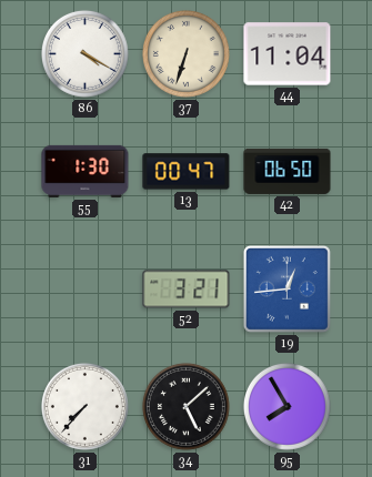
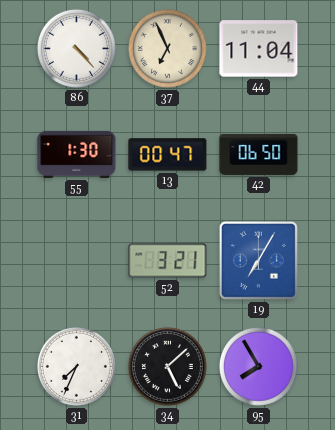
86: 4:20 -> 4:23
37: 6:33 -> 6:56
19: 12:44 -> 7:05
31: 7:37 -> 7:34
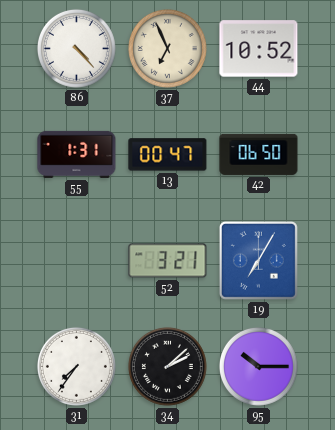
44: 11:04 -> 10:52
55: 1:30 -> 1:31
31: 7:34 -> 7:36
34: 5:08 -> 2:08
95: 7:55 -> 10:15
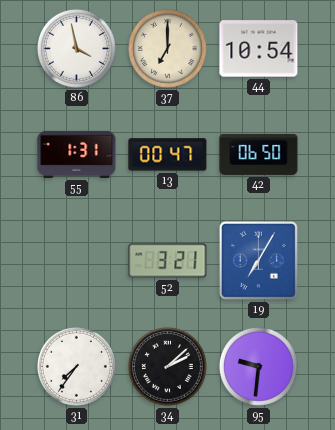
86: 4:23 -> 3:58
37: 6:56 -> 7:00
44: 10:52 -> 10:54
95: 10:15 -> 9:31
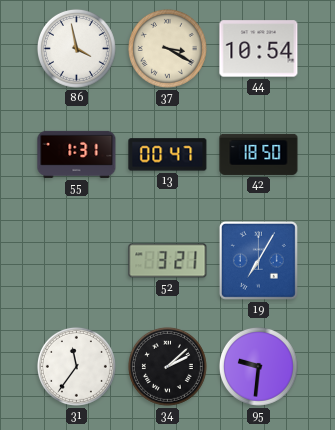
37: 7:00 -> 3:20
42: 06:50 -> 18:50
31: 7:36 -> 11:36
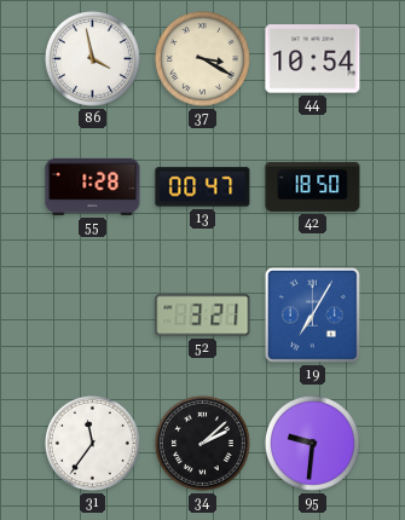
55: 1:31 -> 1:28
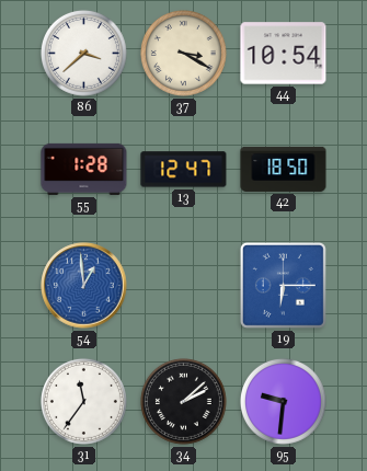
86: 3:58 -> 3:38
13: 00:47 -> 12:47
54: none -> 12:59
52: 3:21 -> none
19: 7:05 -> 6:15
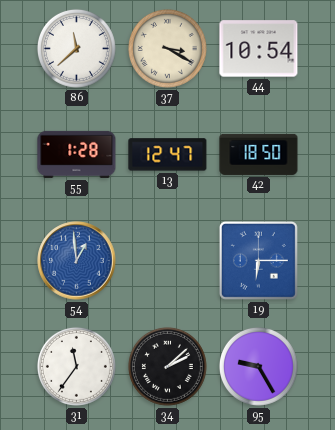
86: 3:38 -> 11:38
95: 9:31 -> 9:25
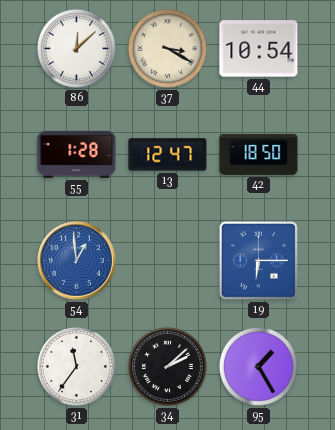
86: 11:38 -> 12:08
95: 9:25 -> 1:25
